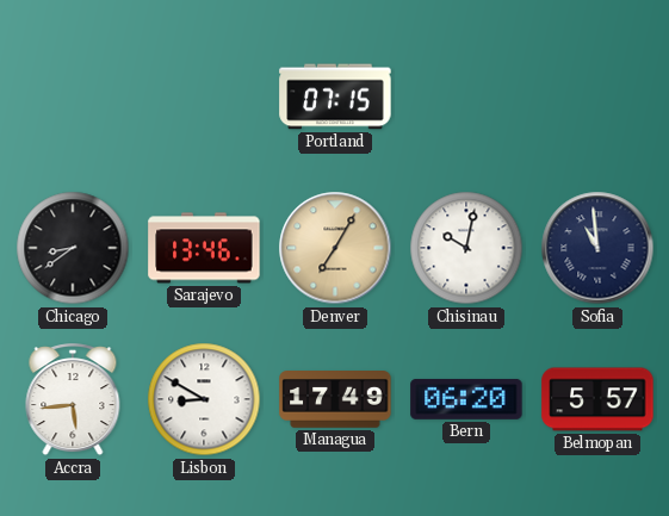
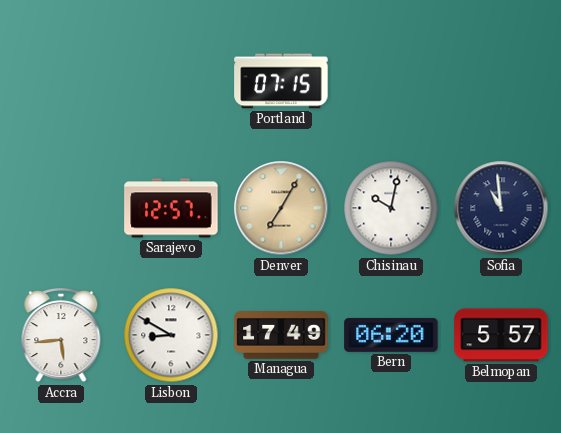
Chicago: 8:39 -> none
Sarajevo: 13:46 -> 12:57
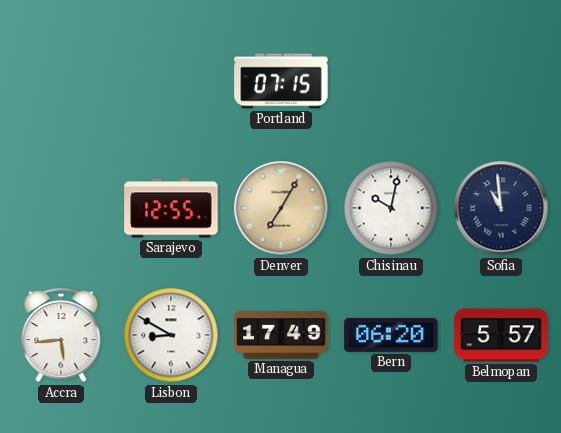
Sarajevo: 12:57 -> 12:55
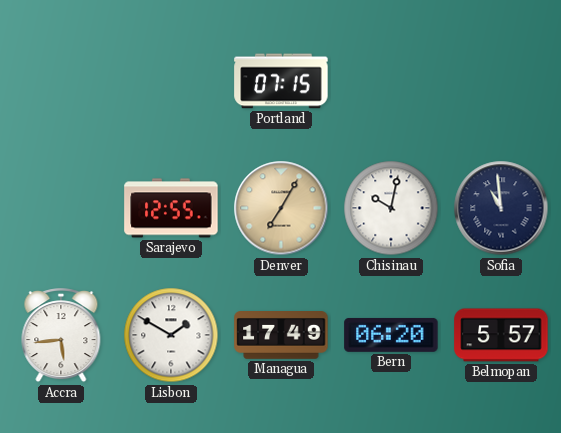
Lisbon: 8:50 -> 1:50
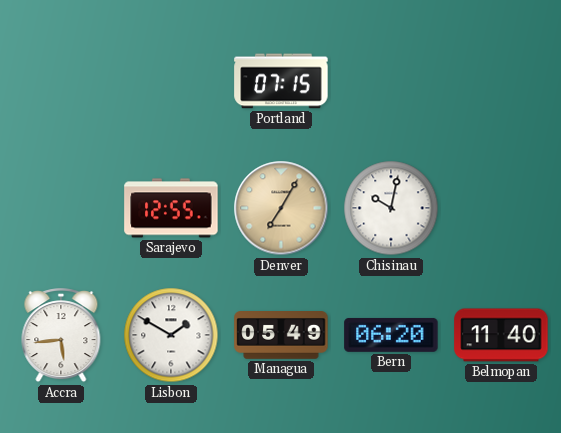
Sofia: 10:59 -> none
Managua: 17:49 -> 05:49
Belmopan: 5:57 -> 11:40
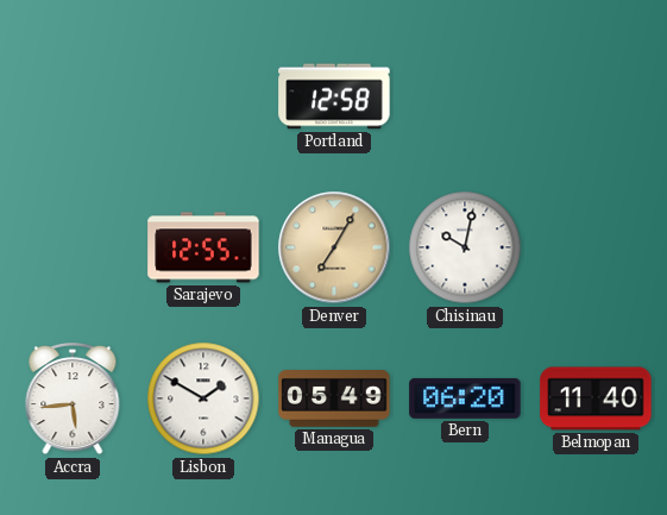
Portland: 07:15 -> 12:58
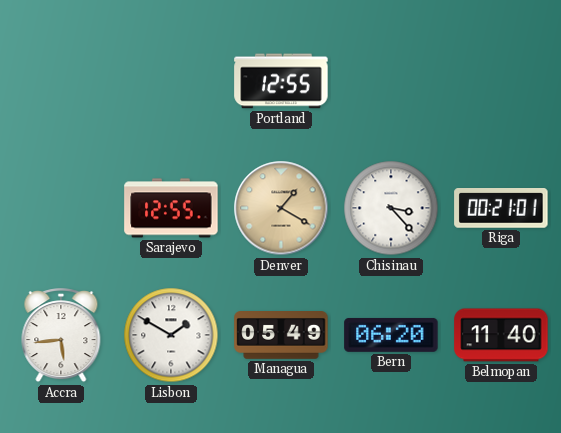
Portland: 12:58 -> 12:55
Denver: 7:05 -> 1:20
Chisinau: 10:02 -> 3:23
Riga: none -> 00:21
